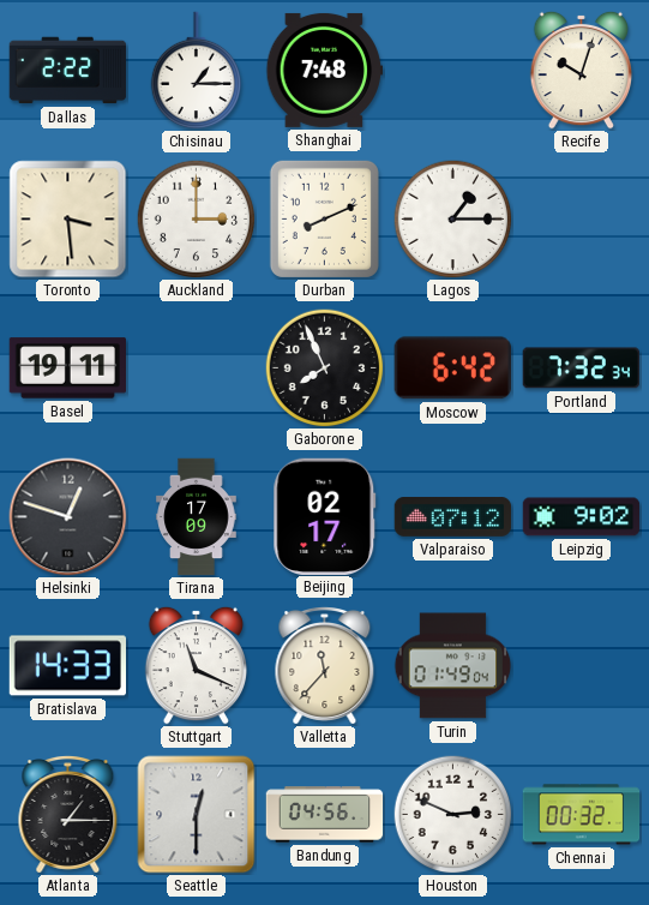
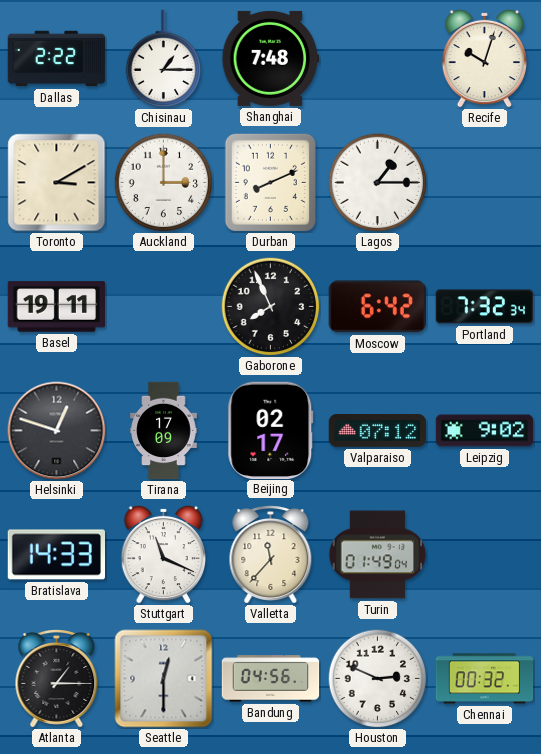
Toronto: 3:29 -> 3:10
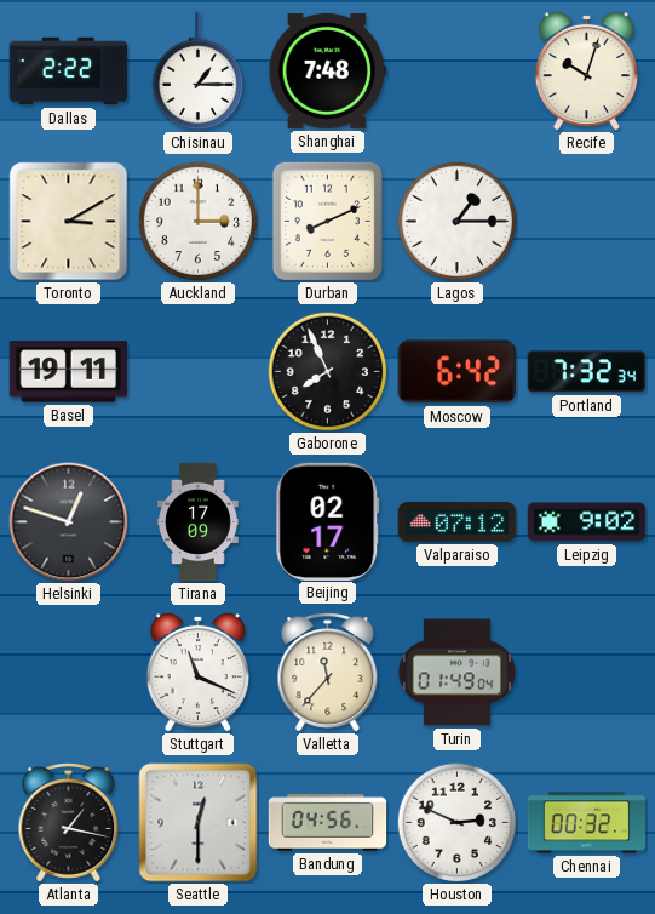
Bratislava: 14:33 -> none
Atlanta: 1:15 -> 1:17
